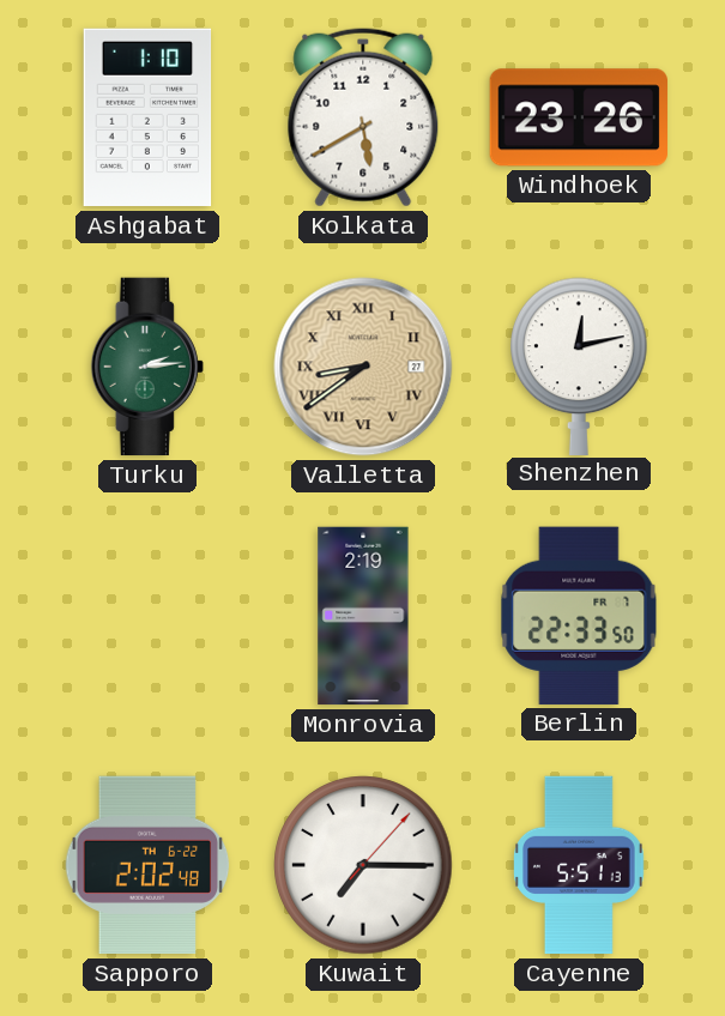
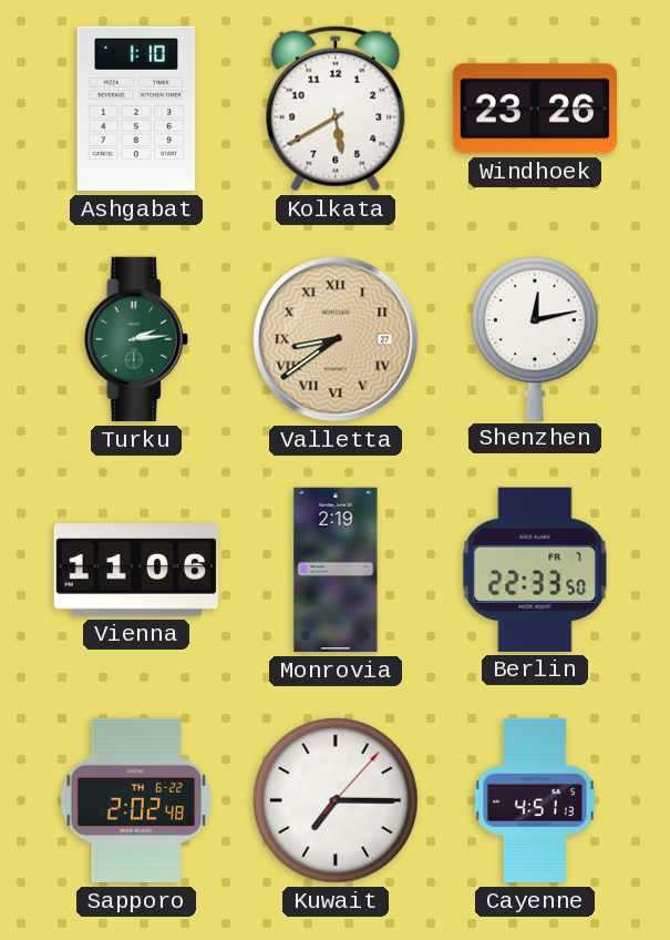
Vienna: none -> 11:06
Cayenne: 5:51 -> 4:51
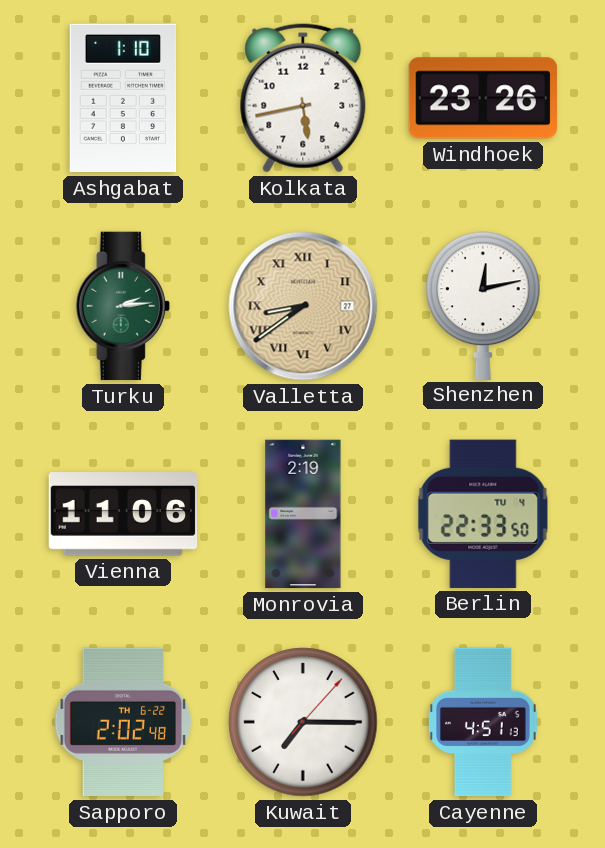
Kolkata: 5:40 -> 5:43
Berlin date: FR 7 -> TU 4
